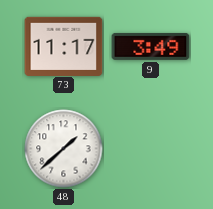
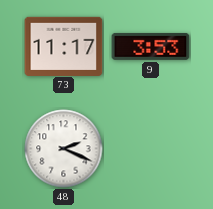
9: 3:49 -> 3:53
48: 1:38 -> 2:19
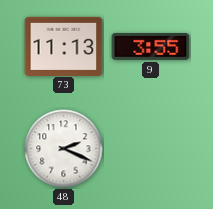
73: 11:17 -> 11:13
9: 3:53 -> 3:55
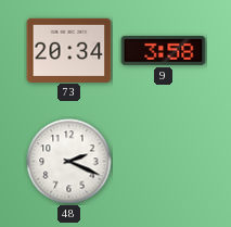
73: 11:13 -> 20:34
9: 3:55 -> 3:58
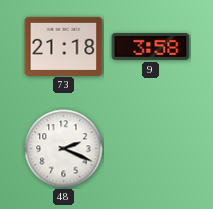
73: 20:34 -> 21:18
